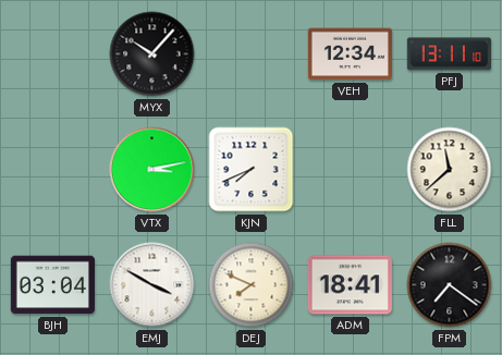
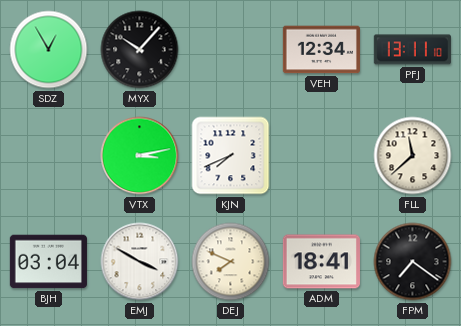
SDZ: none -> 12:55
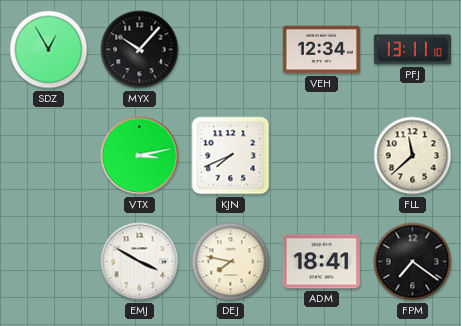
BJH: 03:04 -> none
DEJ: 7:49 -> 7:47
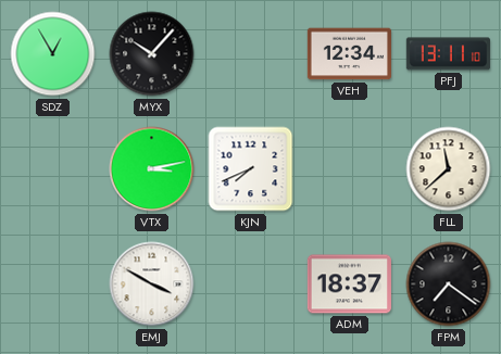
DEJ: 7:47 -> none
ADM: 18:41 -> 18:37
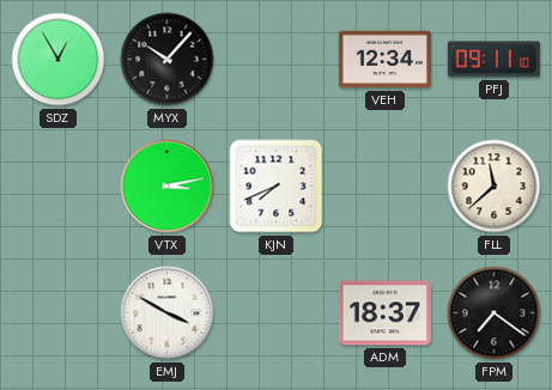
PFJ: 13:11 -> 09:11
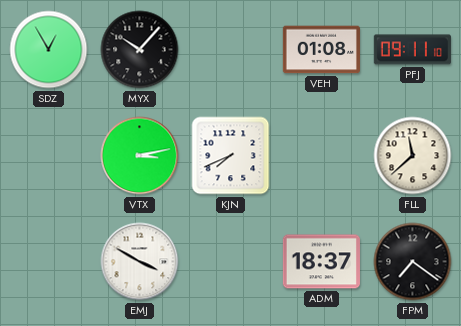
VEH: 12:34 -> 01:08
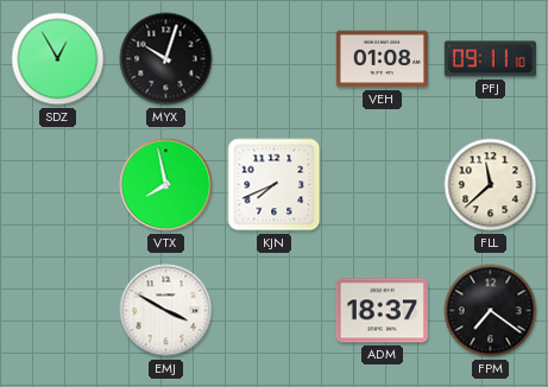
MYX: 10:07 -> 10:03
VTX: 3:13 -> 7:58
